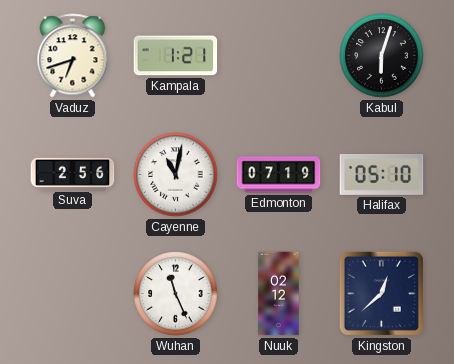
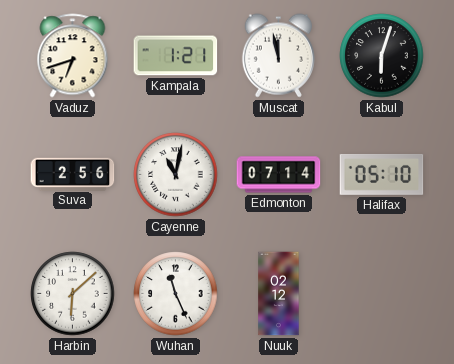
Muscat: none -> 11:58
Edmonton: 07:19 -> 07:14
Harbin: none -> 6:08
Kingston: 12:38 -> none
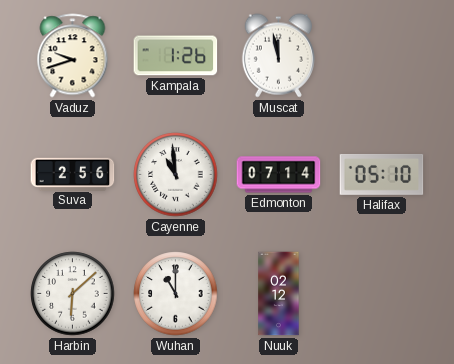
Vaduz: 6:42 -> 9:42
Kampala: 1:21 -> 1:26
Kabul: 6:03 -> none
Cayenne: 11:02 -> 10:59
Wuhan: 11:26 -> 11:00
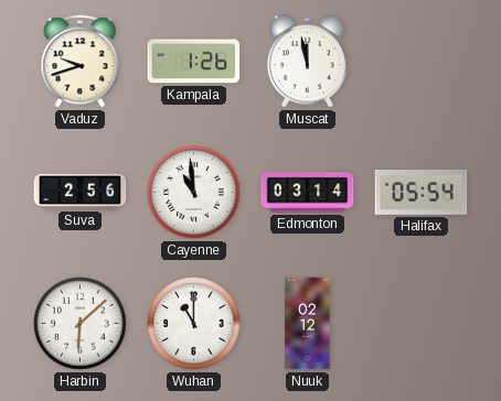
Edmonton: 07:14 -> 03:14
Halifax: 05:10 -> 05:54
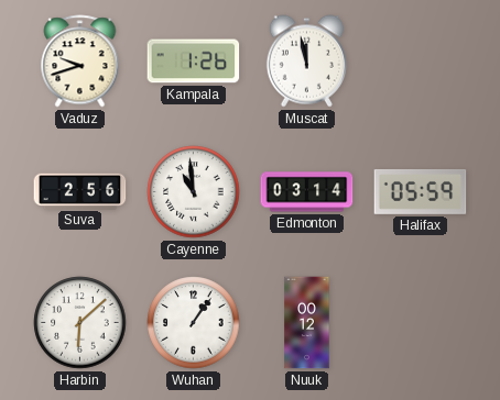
Halifax: 05:54 -> 05:59
Wuhan: 11:00 -> 1:06
Nuuk: 02:12 -> 00:12
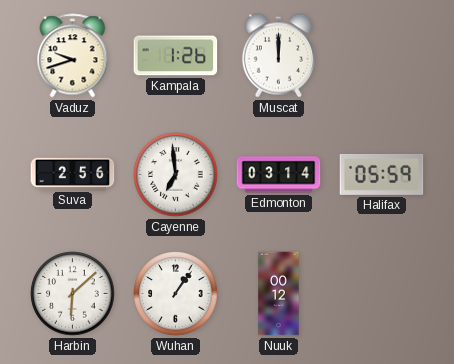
Muscat: 11:58 -> 12:00
Cayenne: 10:59 -> 6:59
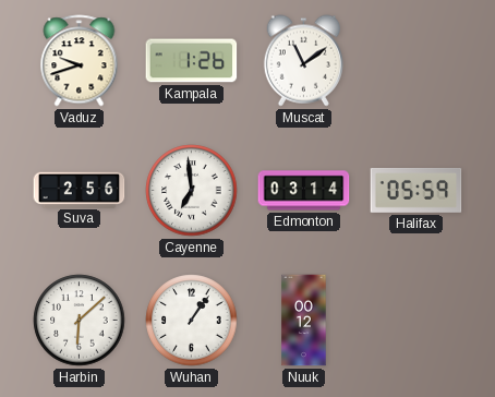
Muscat: 12:00 -> 11:09
